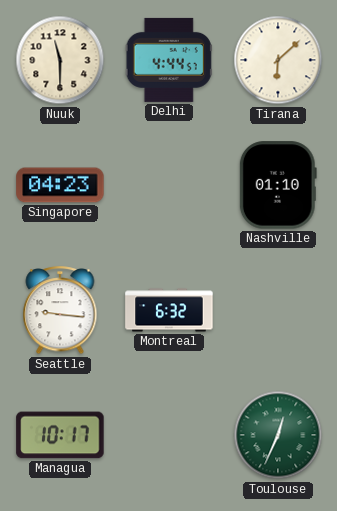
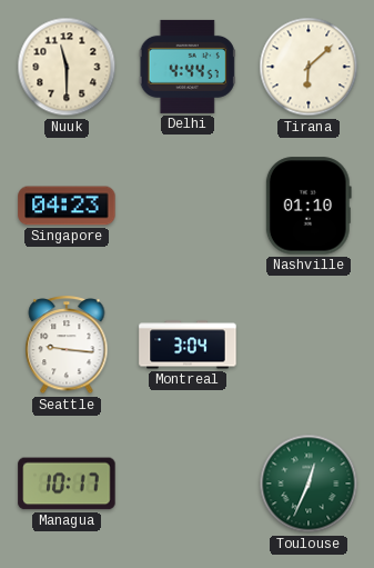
Montreal: 6:32 -> 3:04
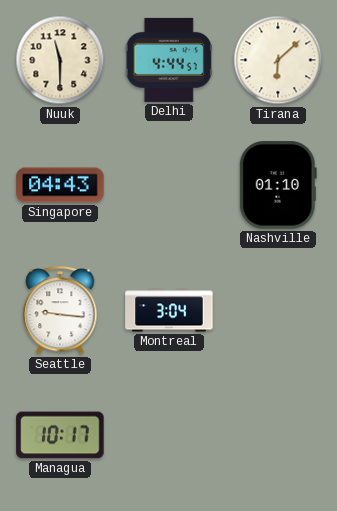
Singapore: 04:23 -> 04:43
Toulouse: 12:34 -> none
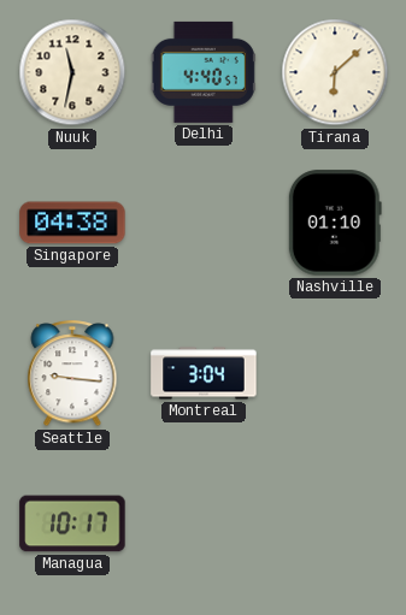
Nuuk: 11:30 -> 11:32
Delhi: 4:44 -> 4:40
Singapore: 04:43 -> 04:38
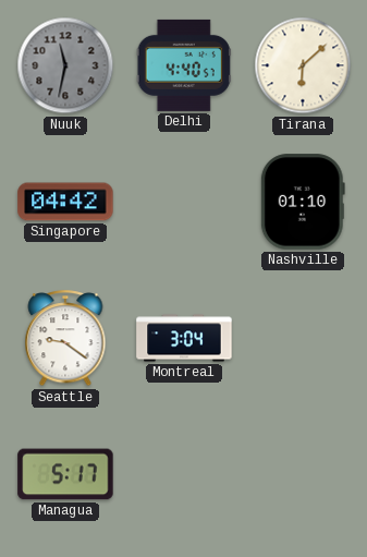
Nuuk dial: cream -> grey
Singapore: 04:38 -> 04:42
Seattle: 9:16 -> 9:21
Managua: 10:17 -> 5:17
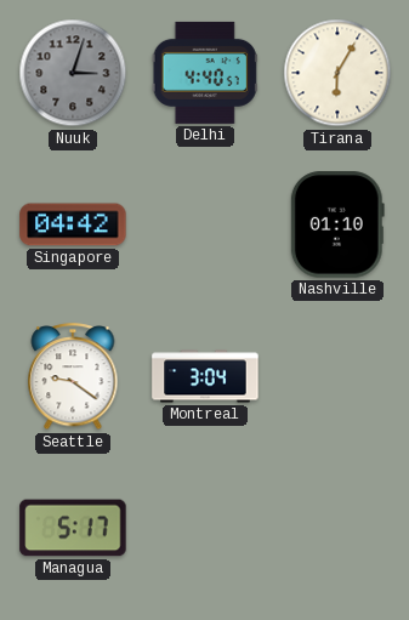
Nuuk: 11:32 -> 3:03
Tirana: 6:08 -> 6:05
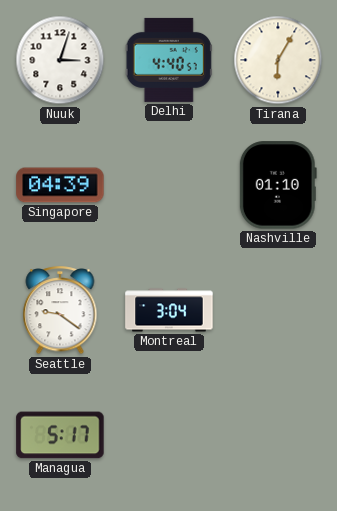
Nuuk dial: grey -> white
Singapore: 04:42 -> 04:39
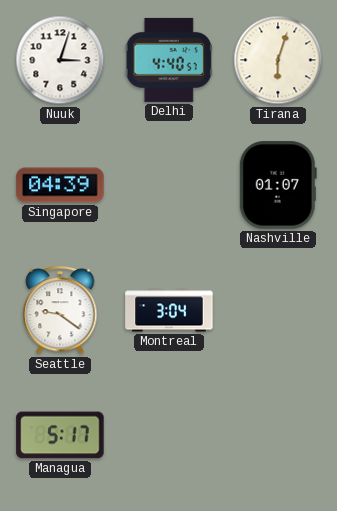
Tirana: 6:05 -> 6:03
Nashville: 01:10 -> 01:07
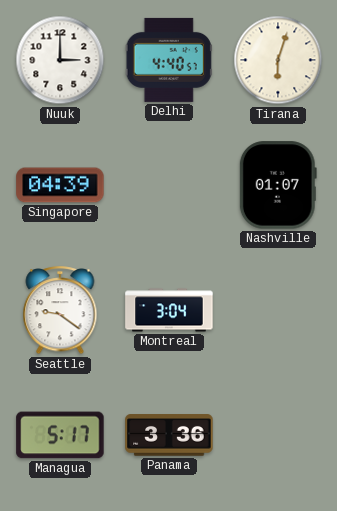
Nuuk: 3:03 -> 3:00
Panama: none -> 3:36
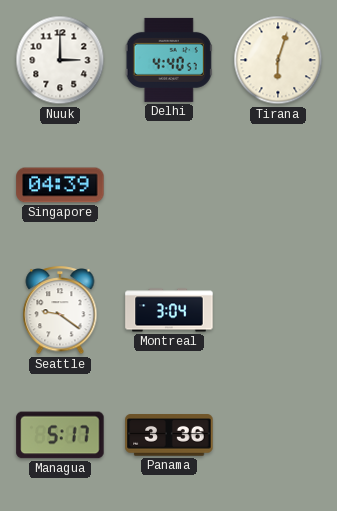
Nashville: 01:07 -> none
